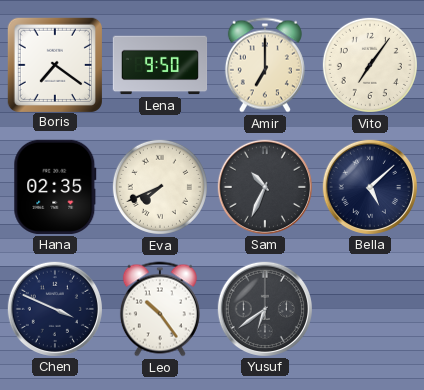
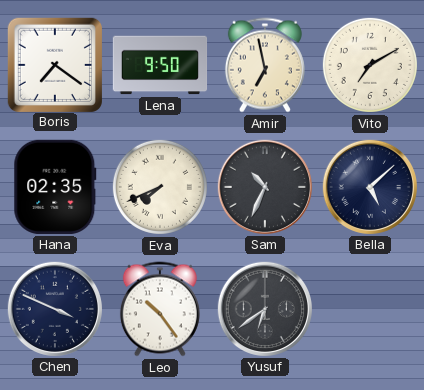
Amir: 7:00 -> 6:58
Vito: 7:06 -> 7:10
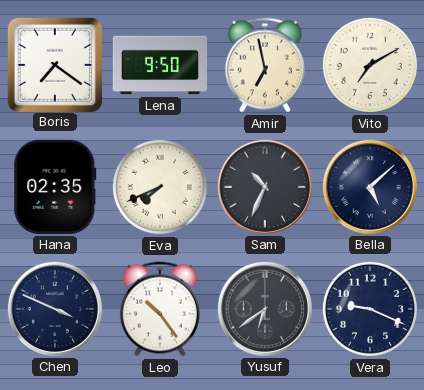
Vera: none -> 9:19
